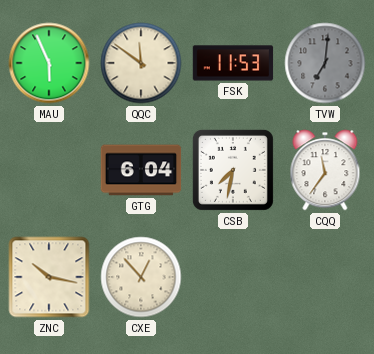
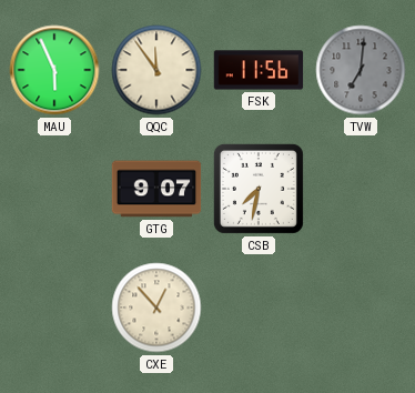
QQC: 11:51 -> 11:54
FSK: 11:53 -> 11:56
GTG: 6:04 -> 9:07
CQQ: 11:36 -> none
ZNC: 10:17 -> none
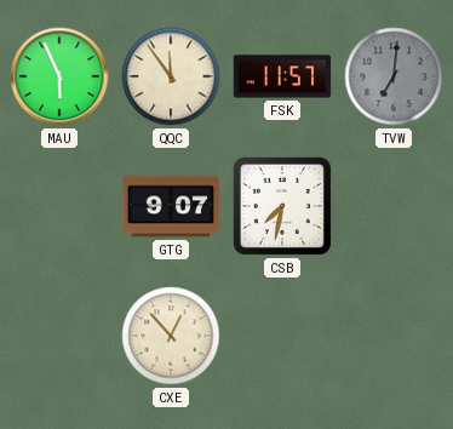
FSK: 11:56 -> 11:57
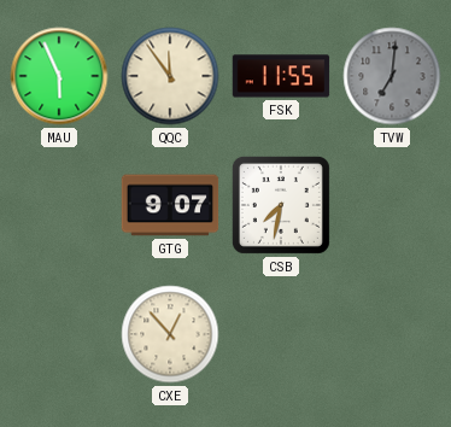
FSK: 11:57 -> 11:55
